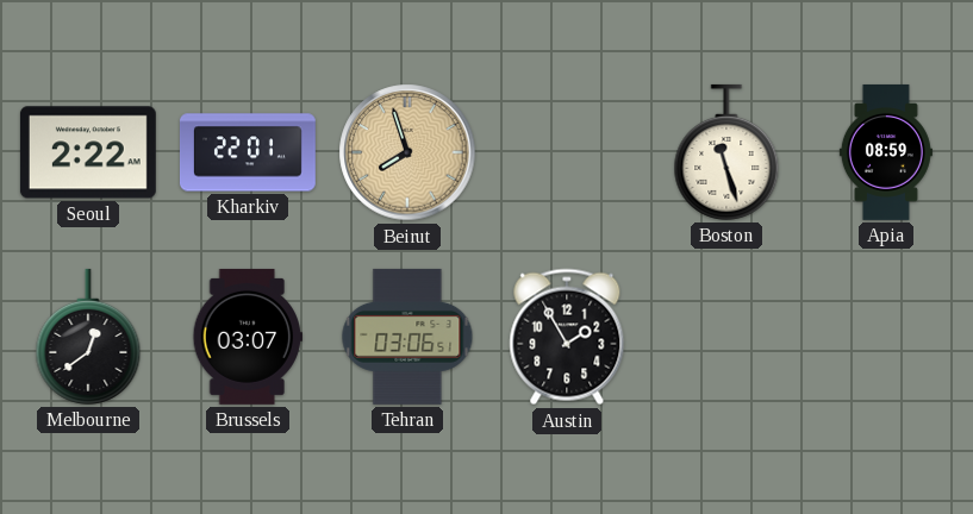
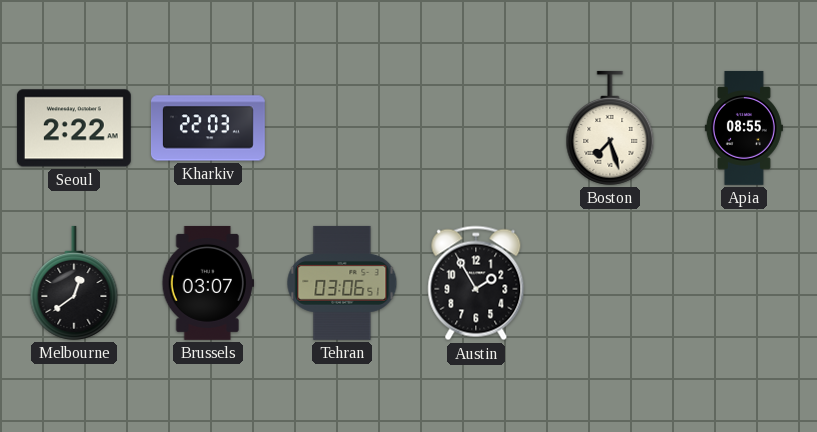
Kharkiv: 22:01 -> 22:03
Beirut: 7:57 -> none
Boston: 11:27 -> 7:27
Apia: 08:59 -> 08:55
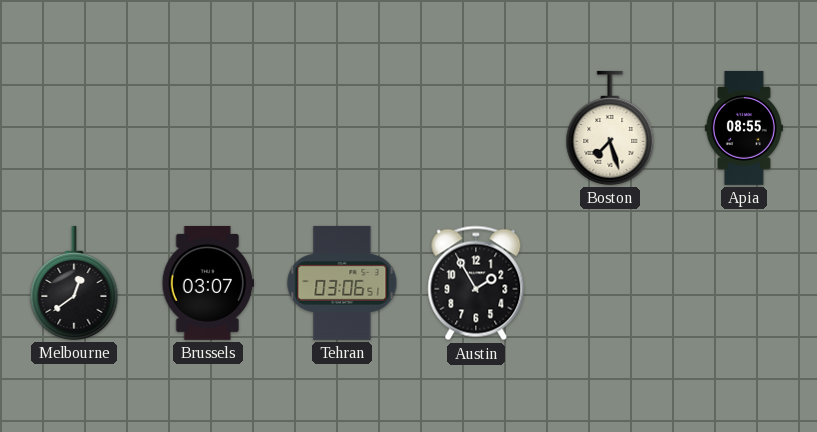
Seoul: 2:22 -> none
Kharkiv: 22:03 -> none
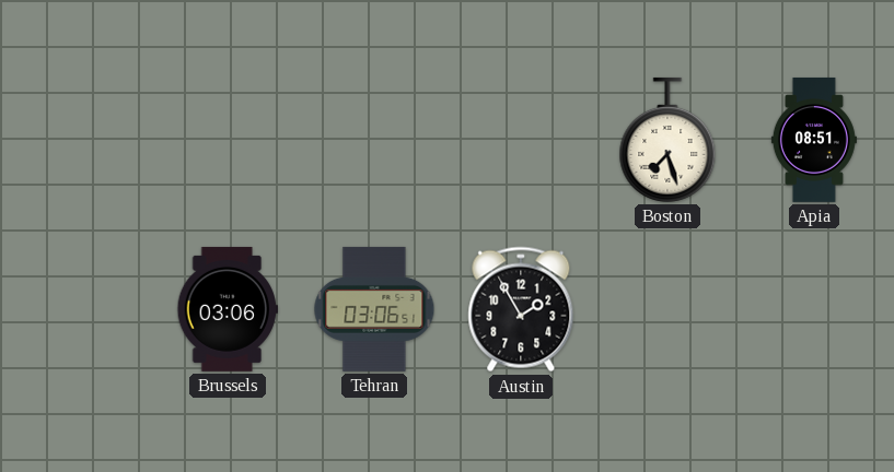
Apia: 08:55 -> 08:51
Melbourne: 12:39 -> none
Brussels: 03:07 -> 03:06
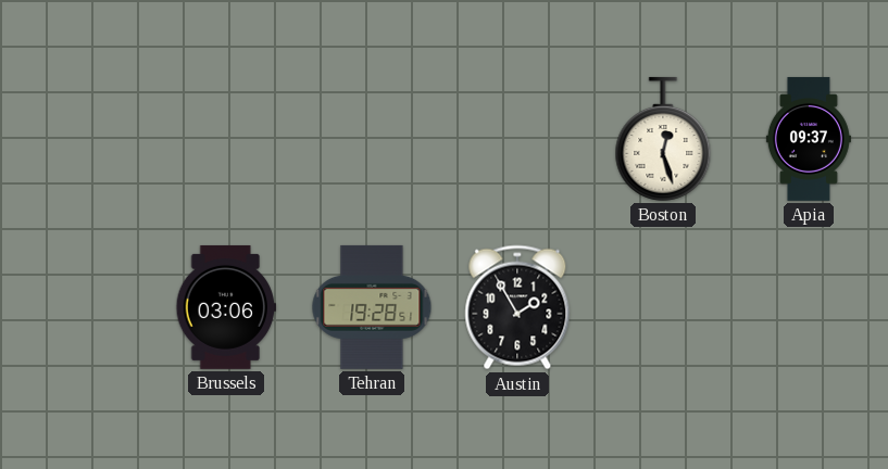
Boston: 7:27 -> 12:27
Apia: 08:51 -> 09:37
Tehran: 03:06 -> 19:28
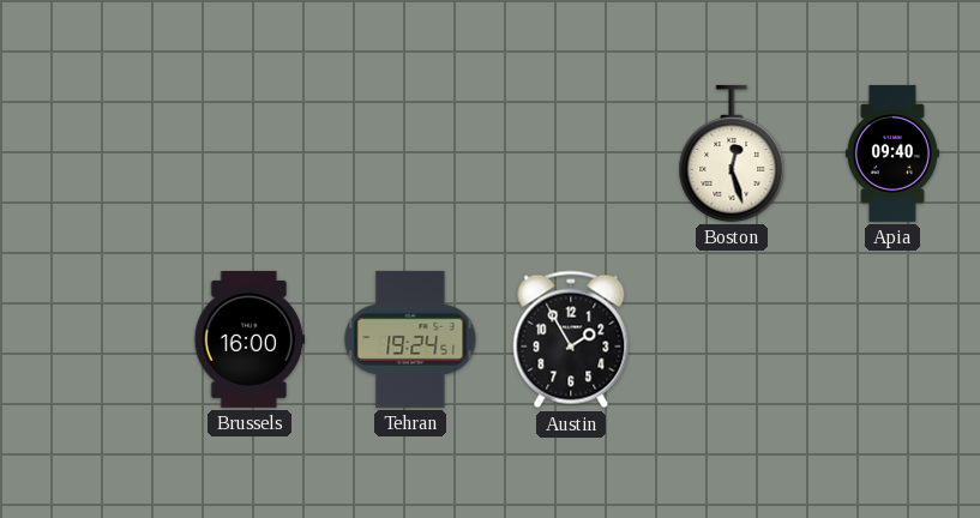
Apia: 09:37 -> 09:40
Brussels: 03:06 -> 16:00
Tehran: 19:28 -> 19:24
